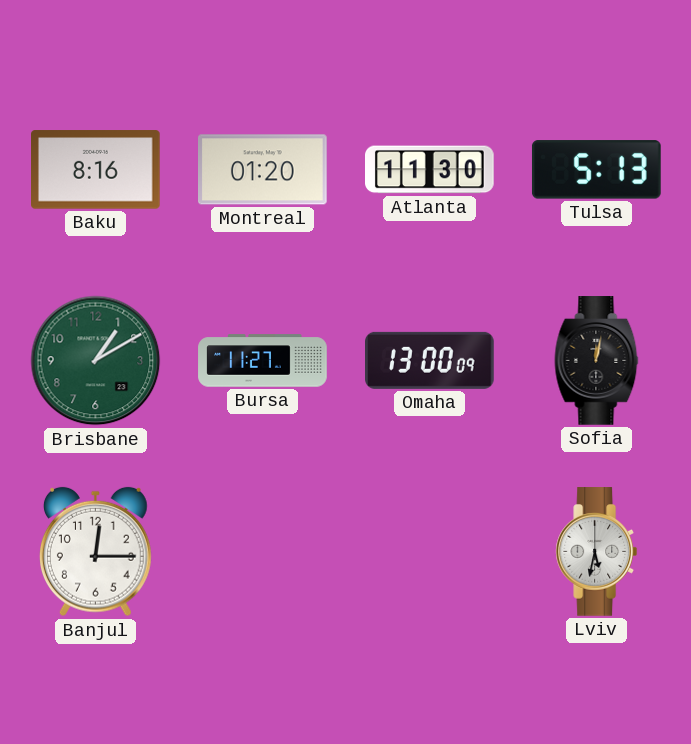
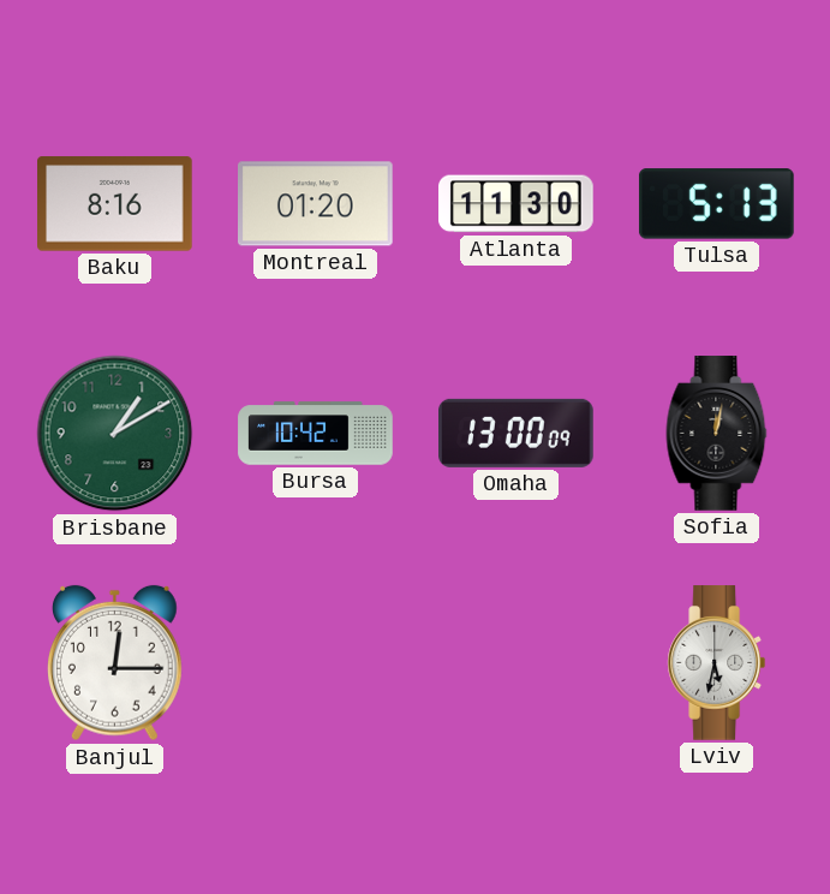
Bursa: 11:27 -> 10:42
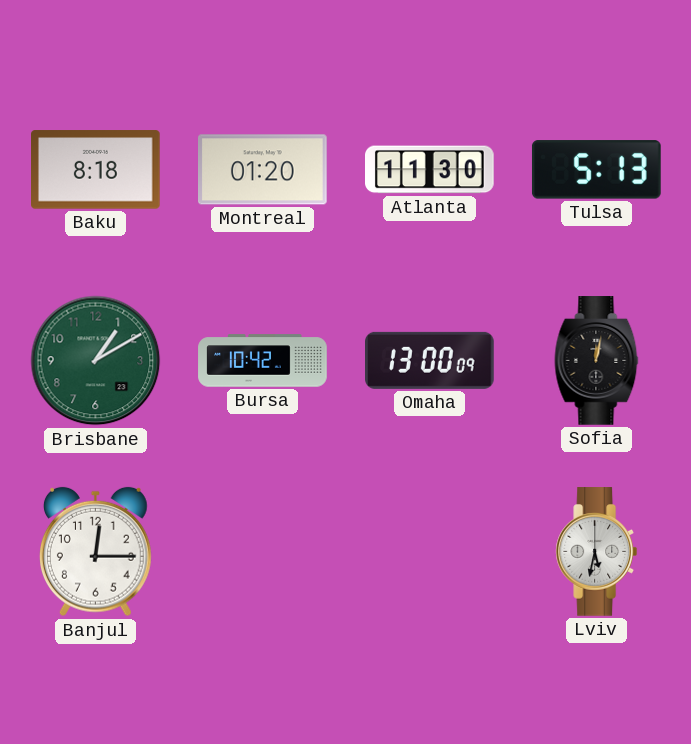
Baku: 8:16 -> 8:18
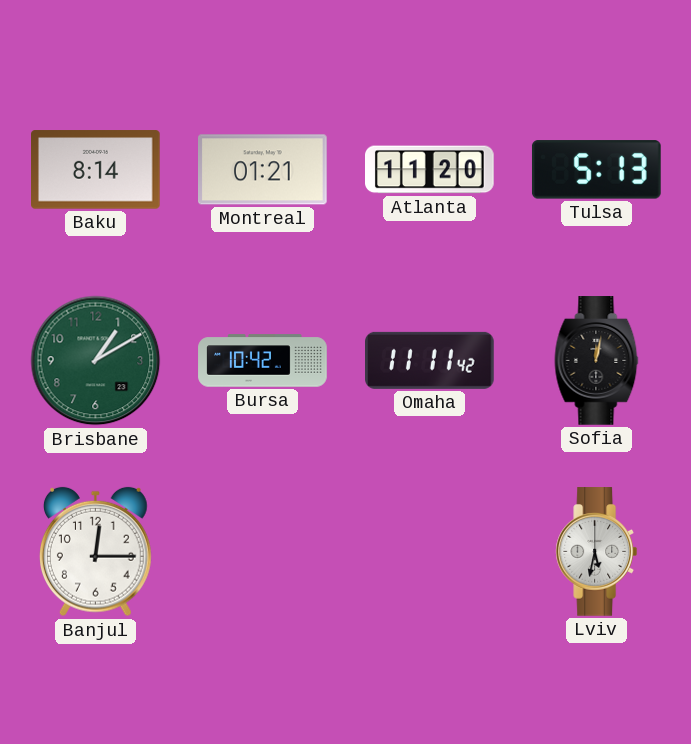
Baku: 8:18 -> 8:14
Montreal: 01:20 -> 01:21
Atlanta: 11:30 -> 11:20
Omaha: 13:00 -> 11:11
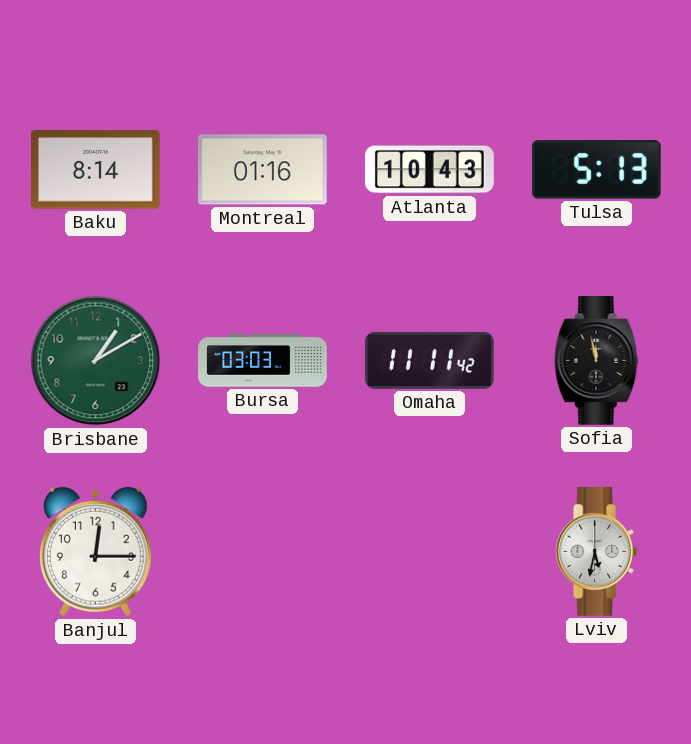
Montreal: 01:21 -> 01:16
Atlanta: 11:20 -> 10:43
Bursa: 10:42 -> 03:03
Sofia: 12:02 -> 11:58
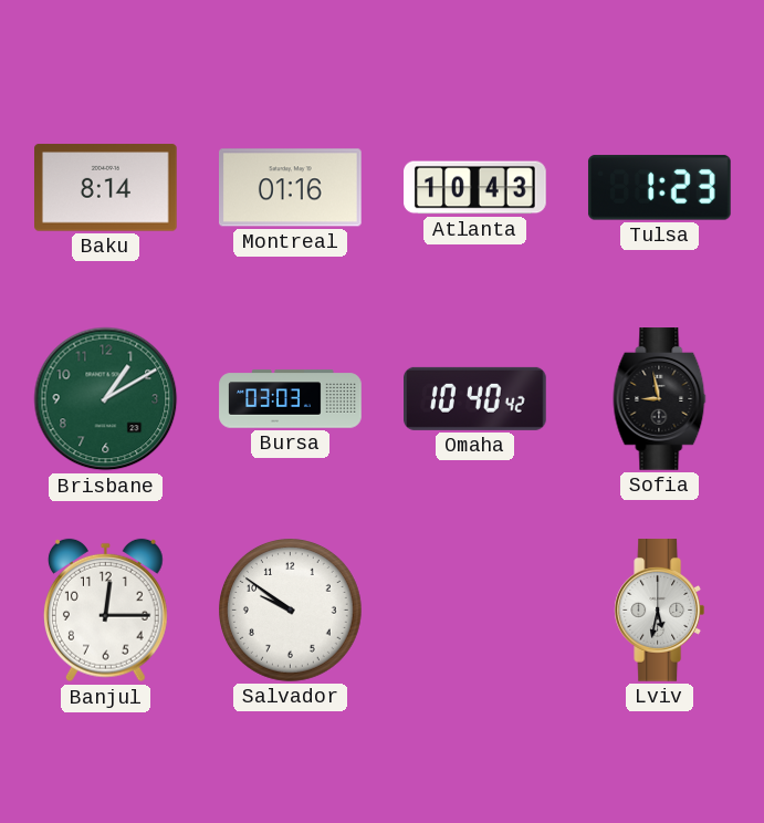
Tulsa: 5:13 -> 1:23
Omaha: 11:11 -> 10:40
Sofia: 11:58 -> 8:58
Salvador: none -> 9:51
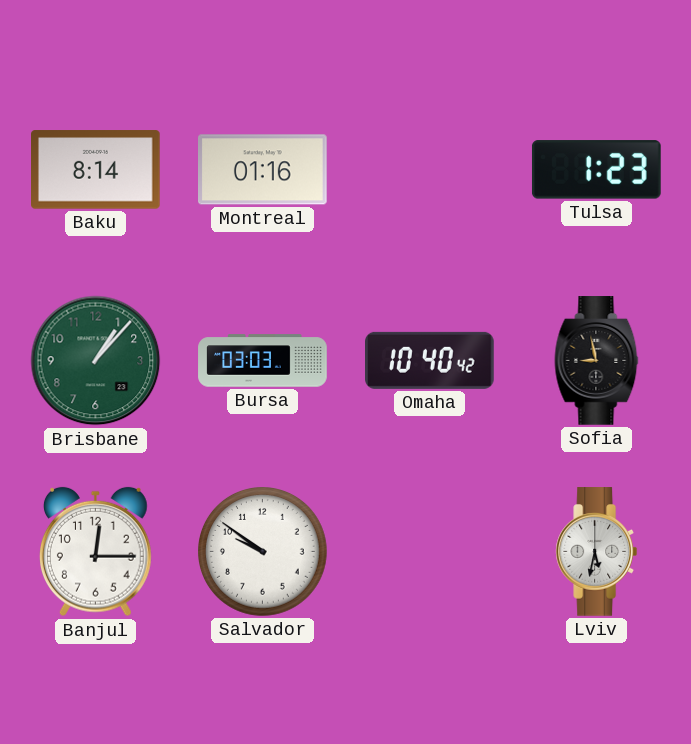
Atlanta: 10:43 -> none
Brisbane: 1:10 -> 1:07
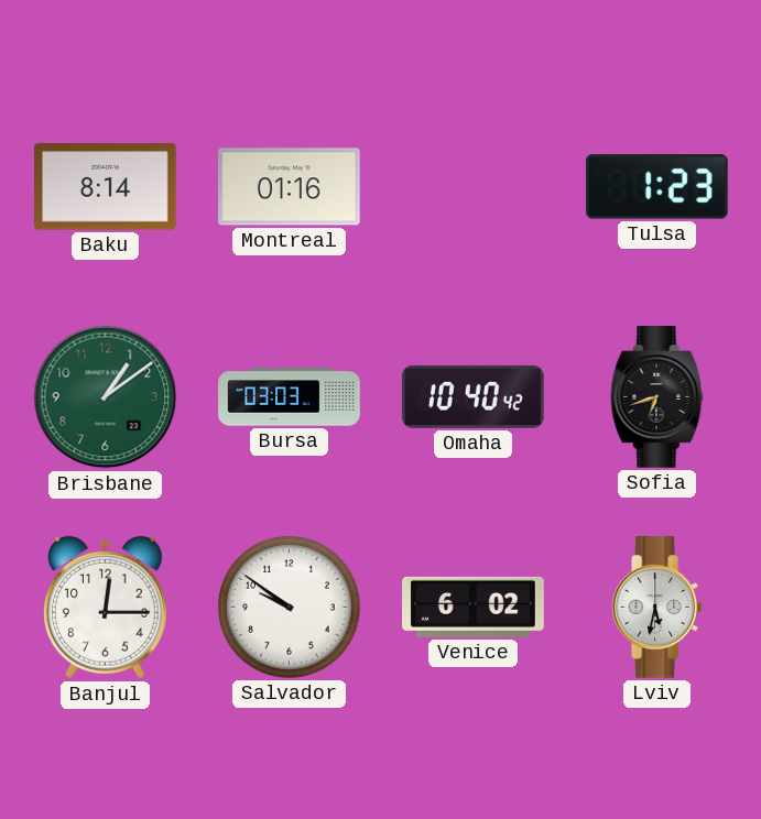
Brisbane: 1:07 -> 1:09
Sofia: 8:58 -> 6:42
Venice: none -> 6:02
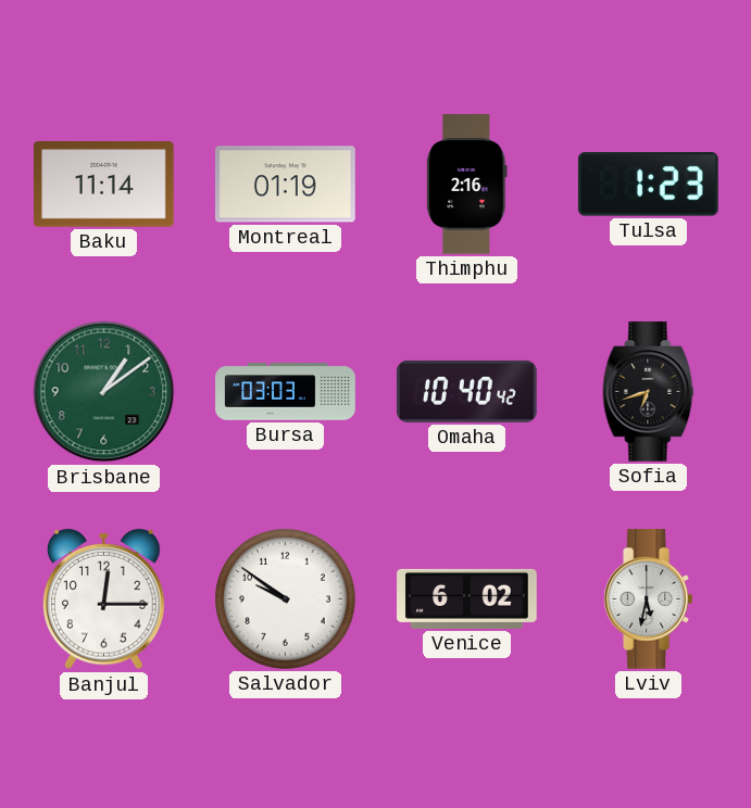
Baku: 8:14 -> 11:14
Montreal: 01:16 -> 01:19
Thimphu: none -> 2:16
